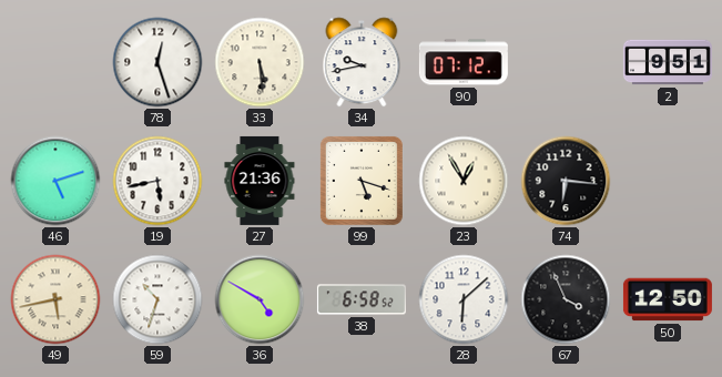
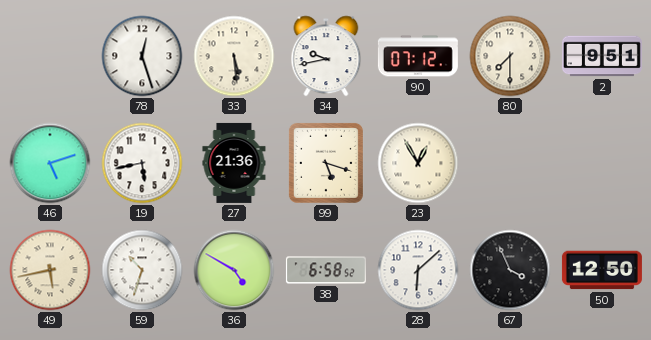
80: none -> 7:30
74: 6:16 -> none
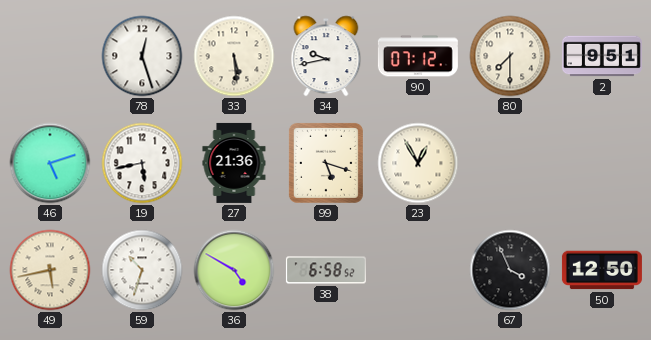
28: 6:08 -> none
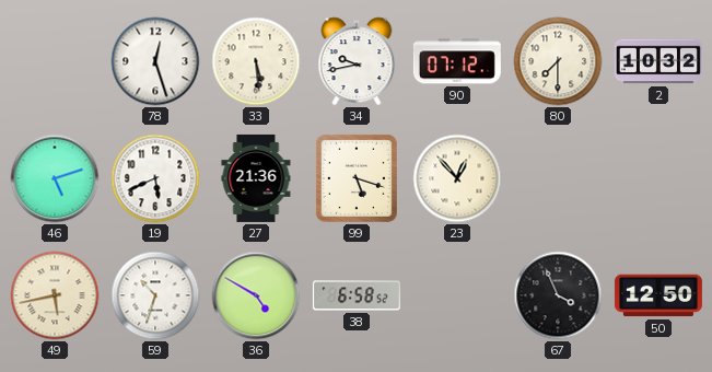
2: 9:51 -> 10:32
19: 5:43 -> 5:41
23: 12:55 -> 12:53
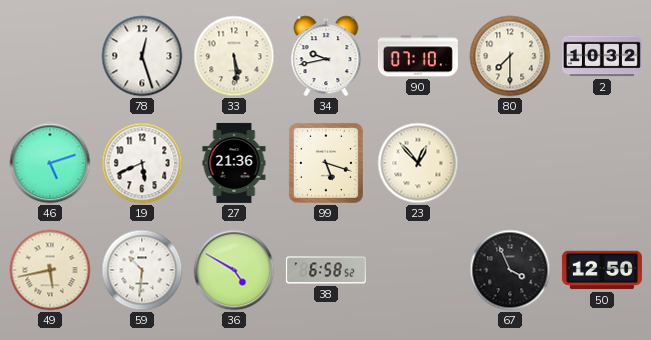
90: 07:12 -> 07:10
59: 10:33 -> 10:31
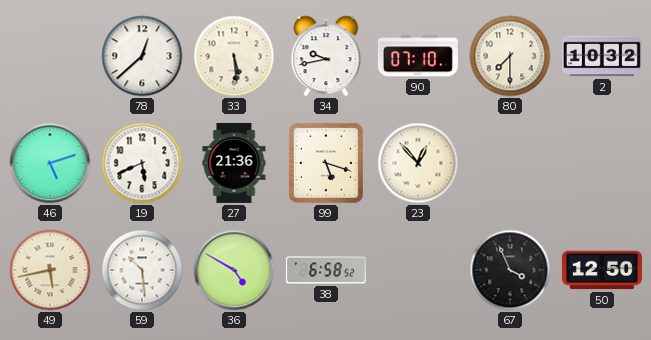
78: 12:27 -> 12:38
59: 10:31 -> 10:29
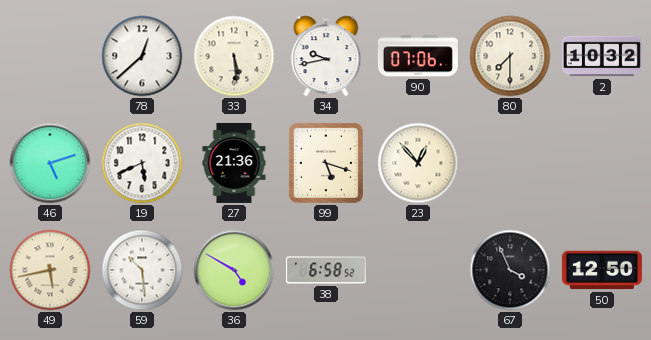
90: 07:10 -> 07:06
